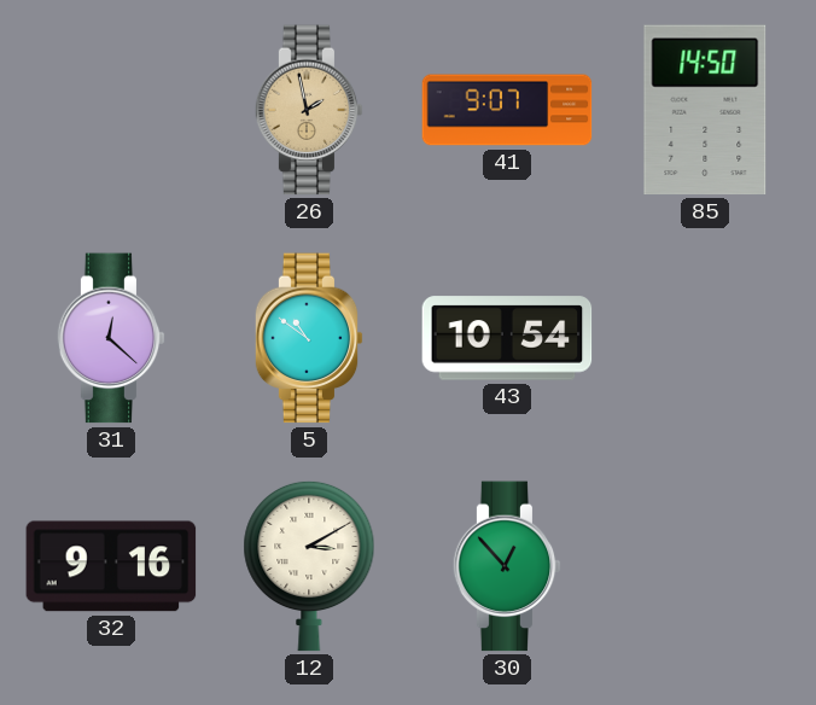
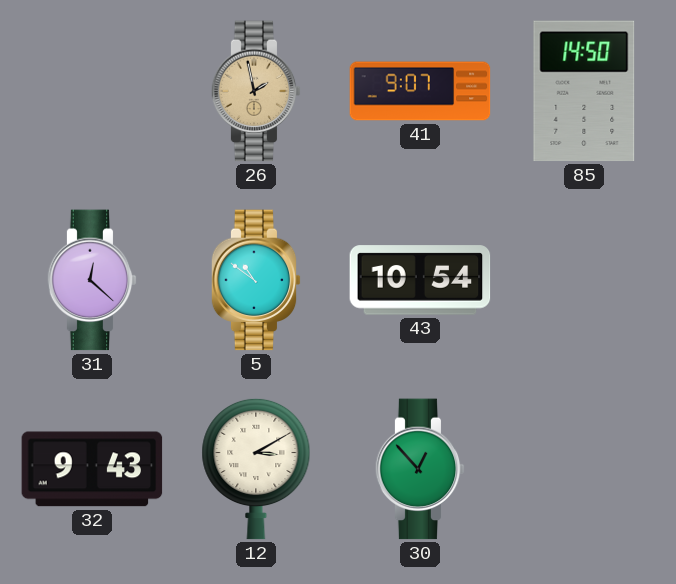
32: 9:16 -> 9:43
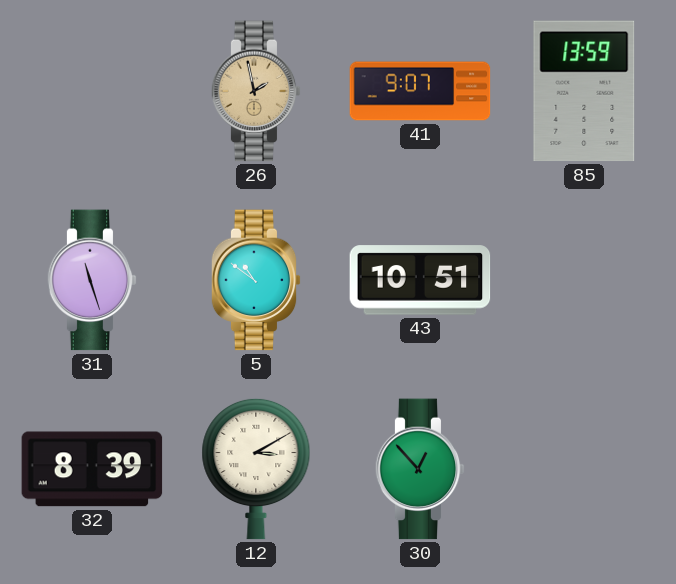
85: 14:50 -> 13:59
31: 12:22 -> 11:27
43: 10:54 -> 10:51
32: 9:43 -> 8:39
